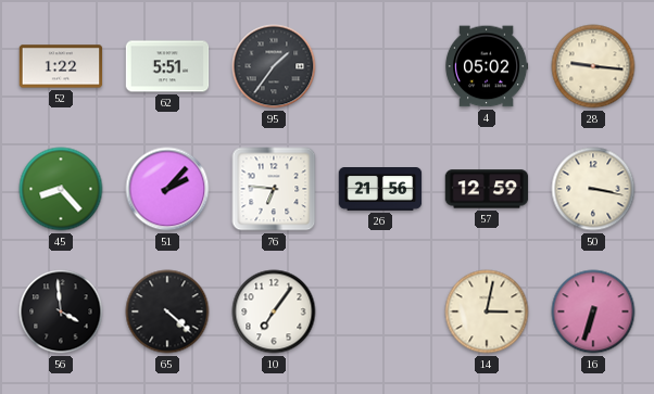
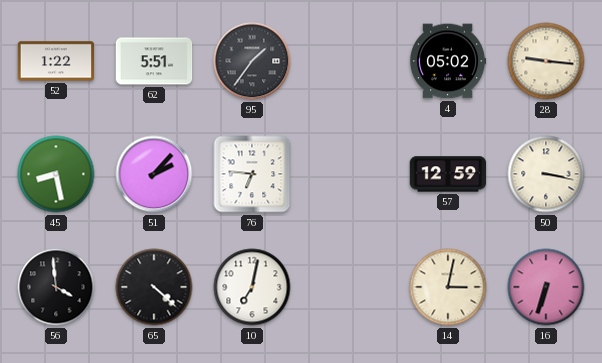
45: 8:23 -> 8:28
26: 21:56 -> none
10: 7:06 -> 7:02
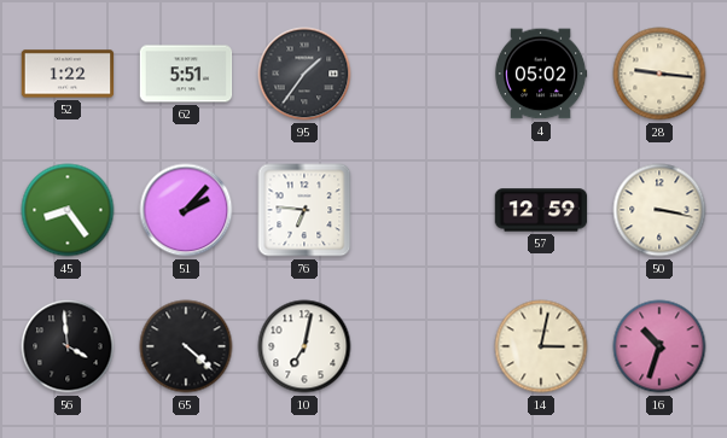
45: 8:28 -> 8:24
16: 6:33 -> 10:33
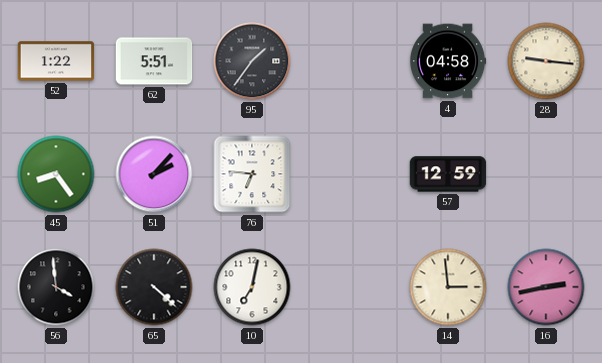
4: 05:02 -> 04:58
50: 3:17 -> none
14: 3:02 -> 2:59
16: 10:33 -> 2:43
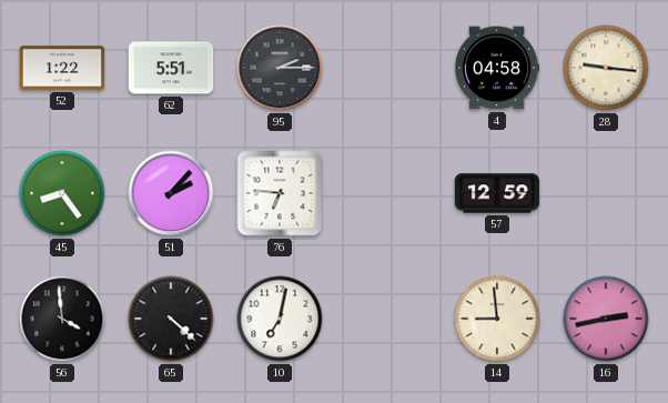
95: 1:36 -> 2:15
14: 2:59 -> 8:59
